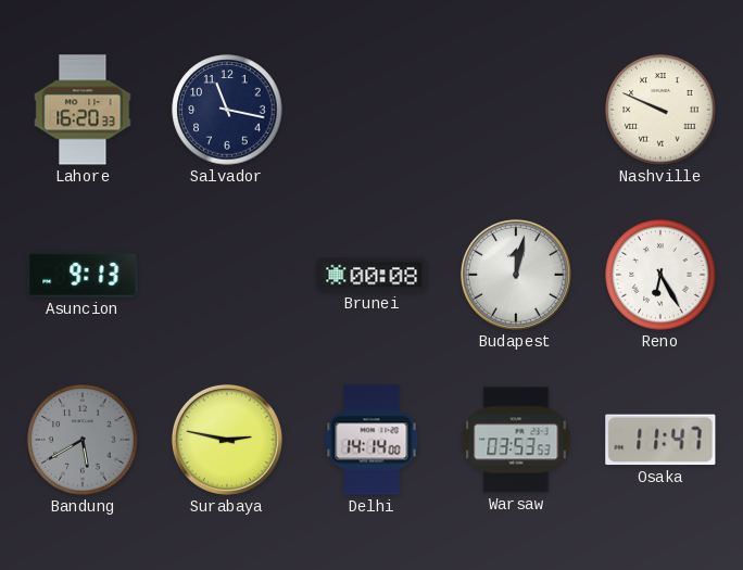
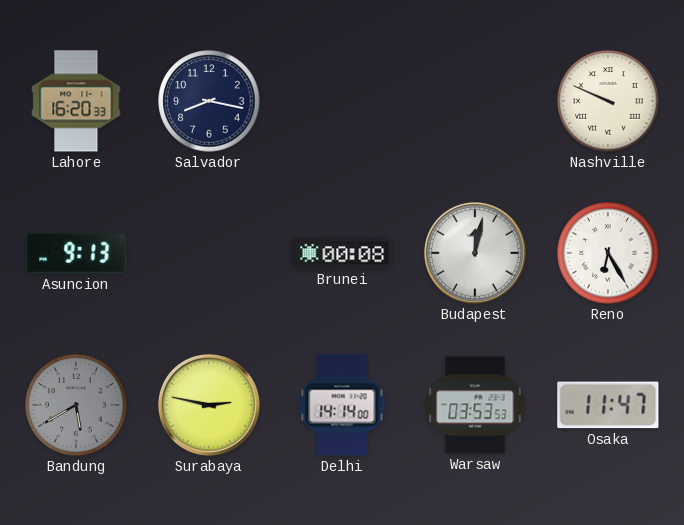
Salvador: 11:17 -> 8:17
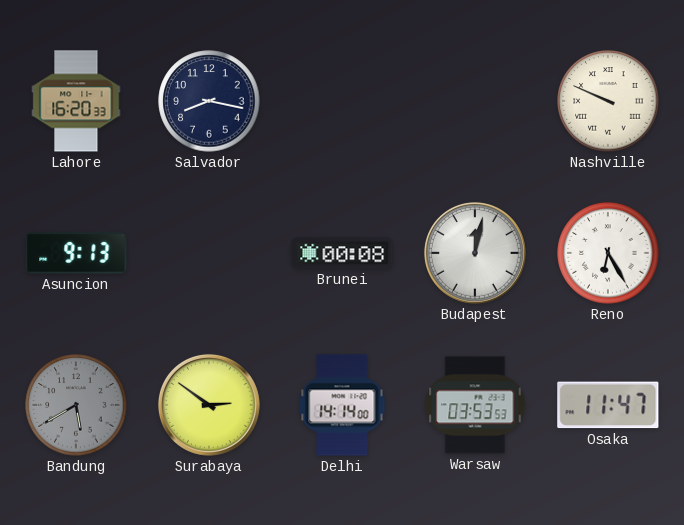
Surabaya: 2:47 -> 2:51
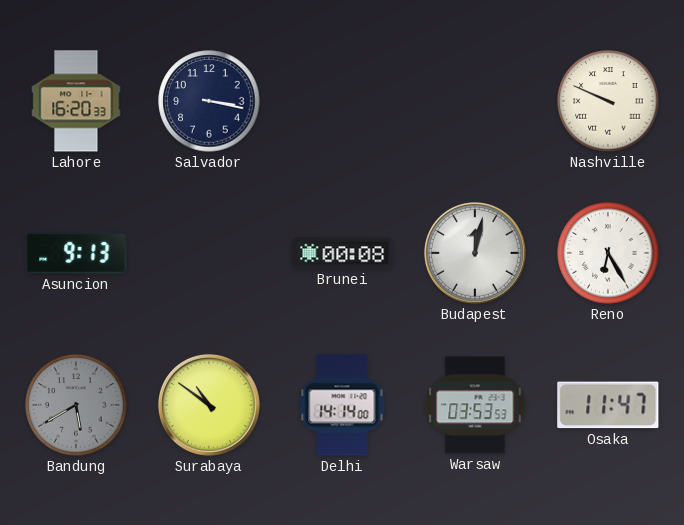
Salvador: 8:17 -> 3:17
Surabaya: 2:51 -> 10:51
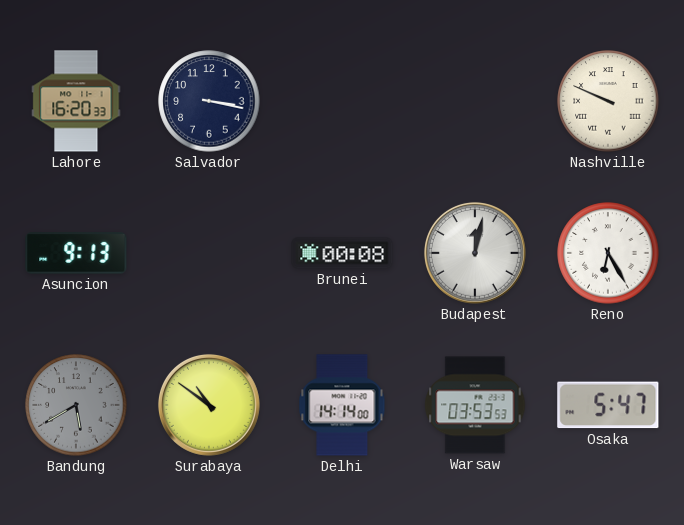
Osaka: 11:47 -> 5:47
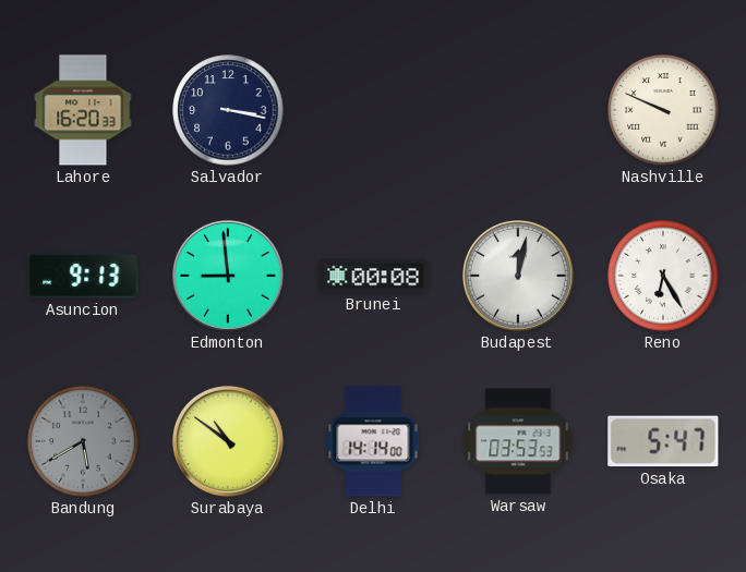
Edmonton: none -> 8:59
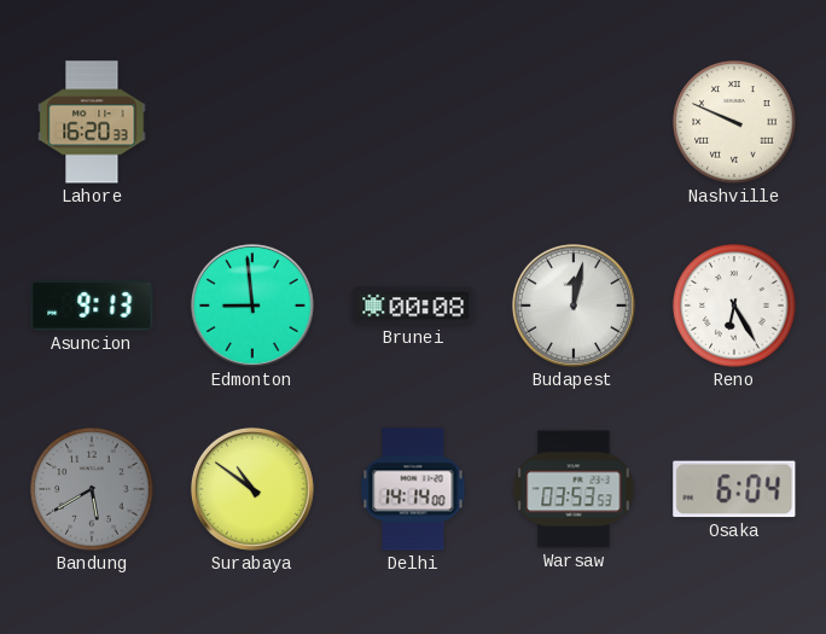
Salvador: 3:17 -> none
Osaka: 5:47 -> 6:04
